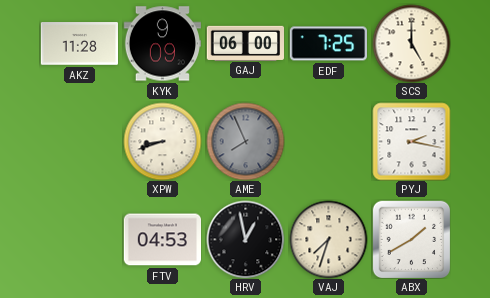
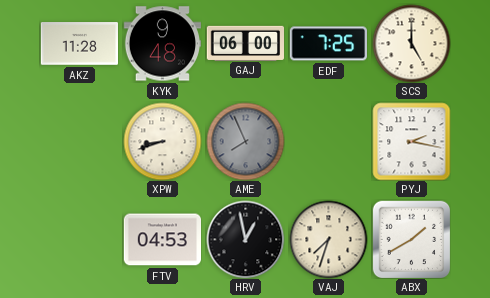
KYK: 9:09 -> 9:48
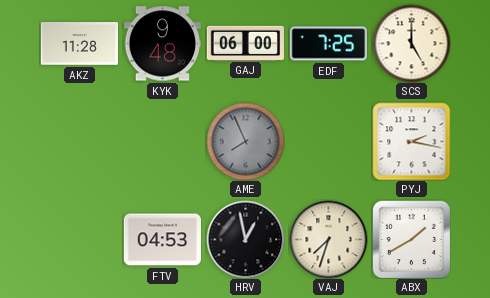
XPW: 8:42 -> none
